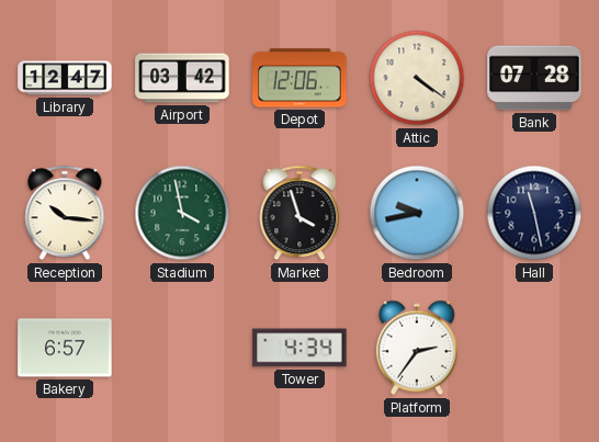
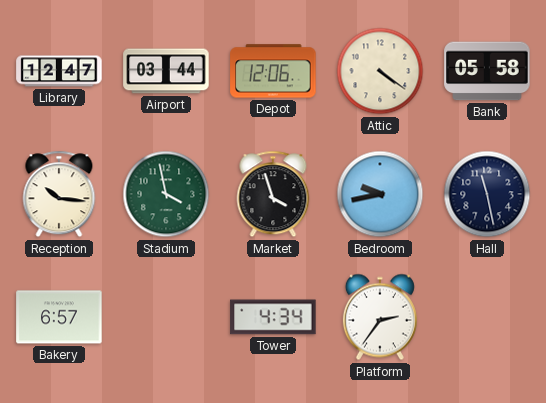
Airport: 03:42 -> 03:44
Bank: 07:28 -> 05:58
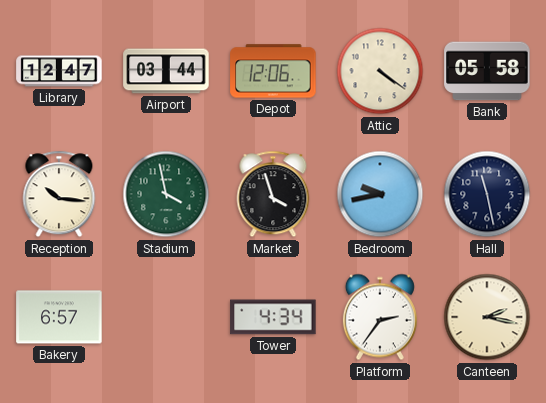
Canteen: none -> 2:17
